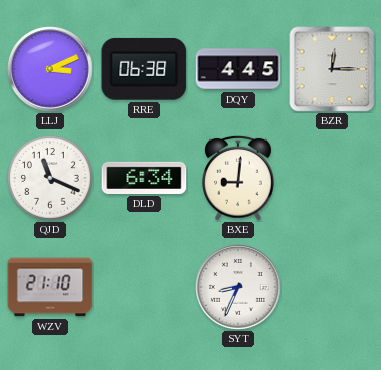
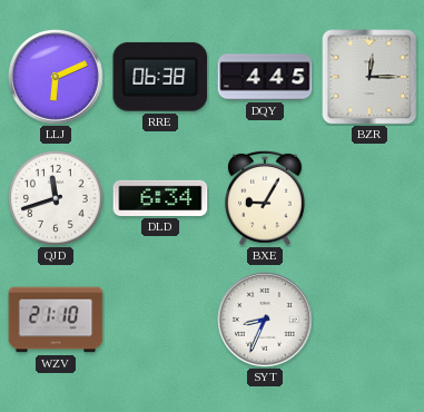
LLJ: 3:11 -> 6:11
QJD: 11:19 -> 11:42
BXE: 9:01 -> 9:05
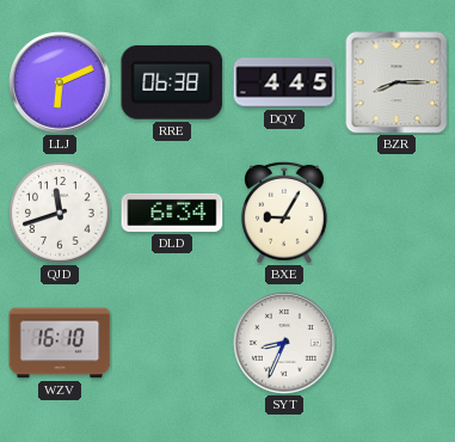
BZR: 12:15 -> 8:15
WZV: 21:10 -> 16:10
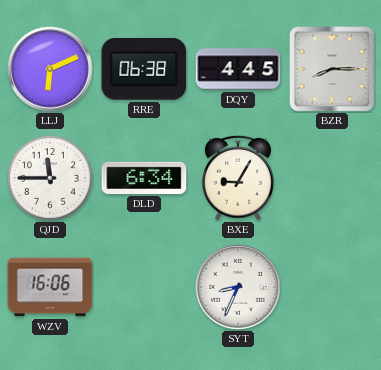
QJD: 11:42 -> 11:45
WZV: 16:10 -> 16:06
